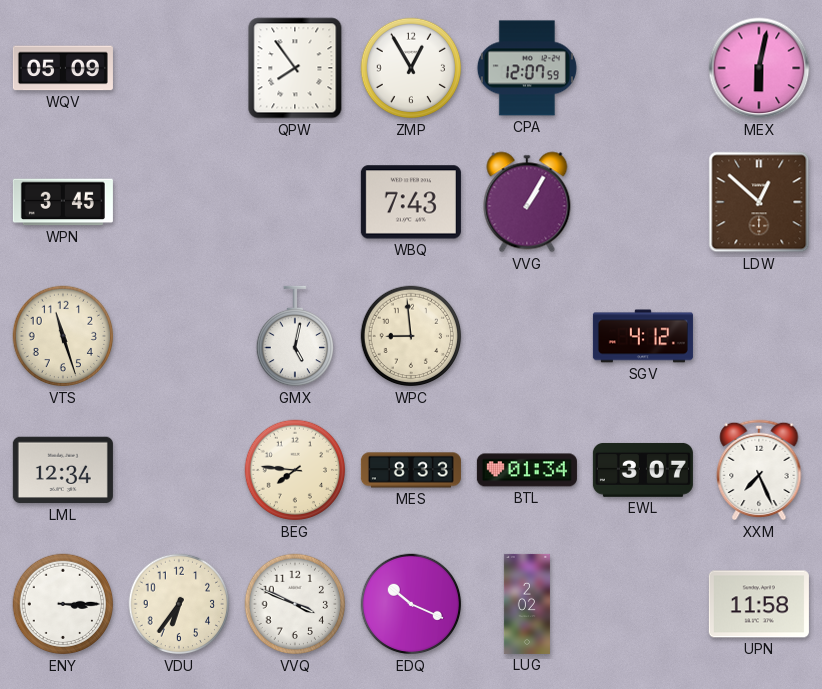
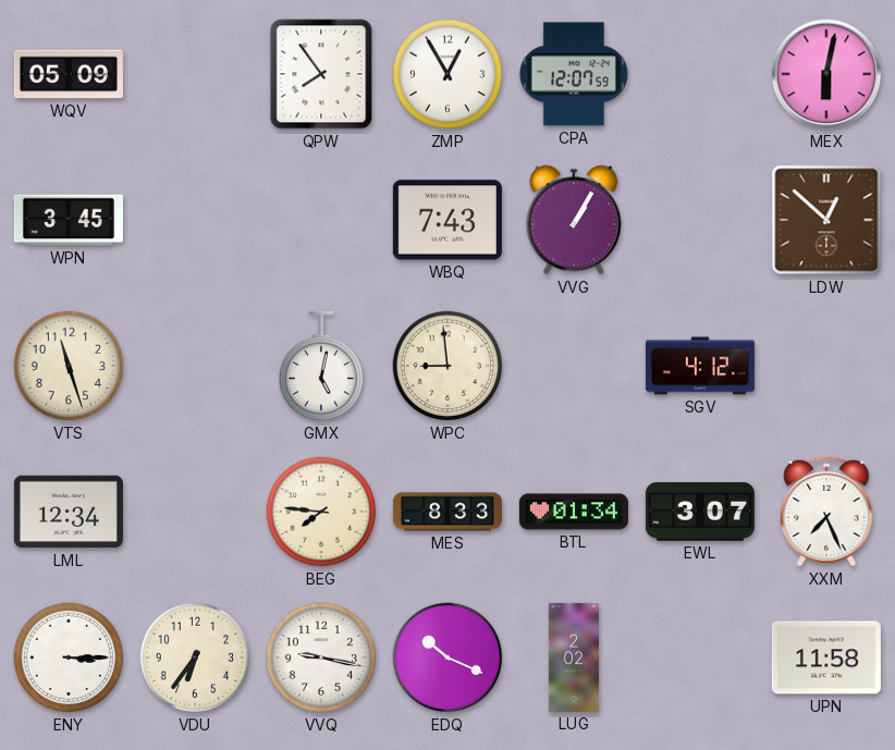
VVQ: 3:49 -> 9:17
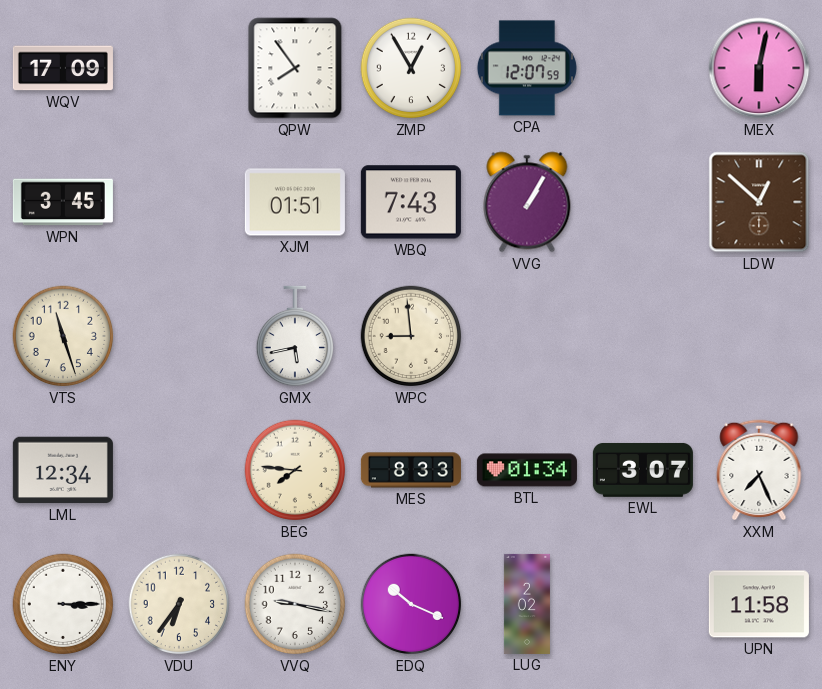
WQV: 05:09 -> 17:09
XJM: none -> 01:51
GMX: 5:02 -> 5:43
SGV: 4:12 -> none
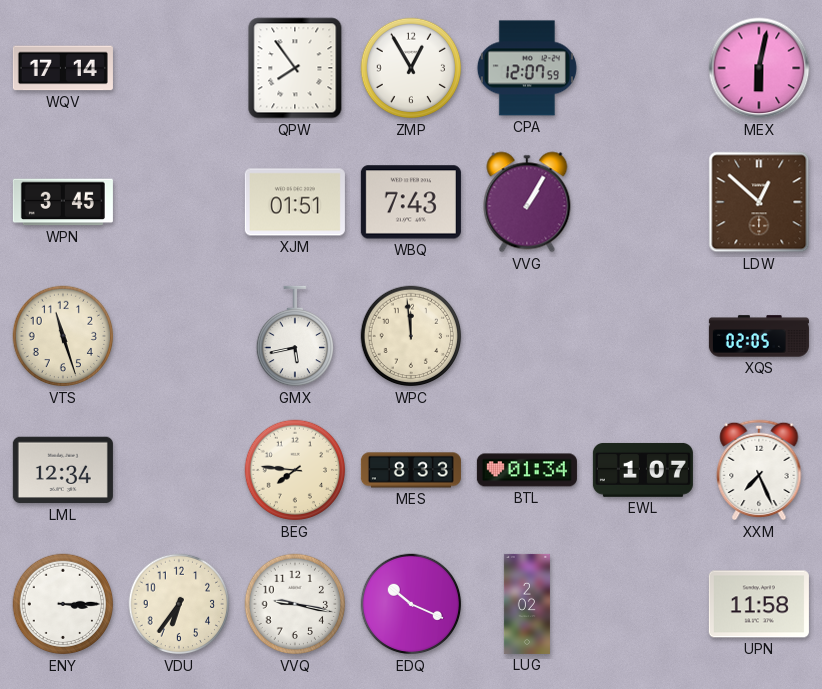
WQV: 17:09 -> 17:14
WPC: 8:59 -> 11:59
XQS: none -> 02:05
EWL: 3:07 -> 1:07
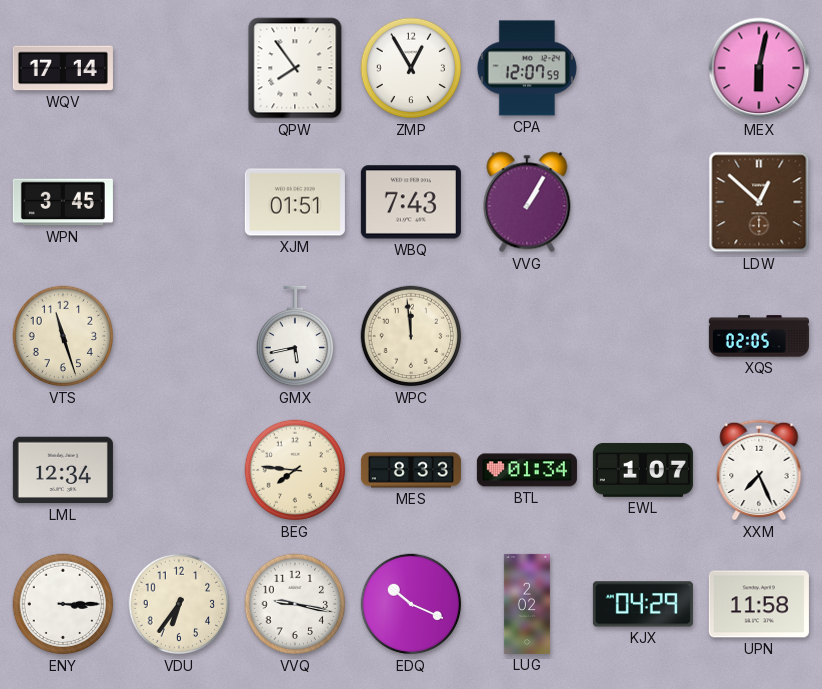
KJX: none -> 04:29
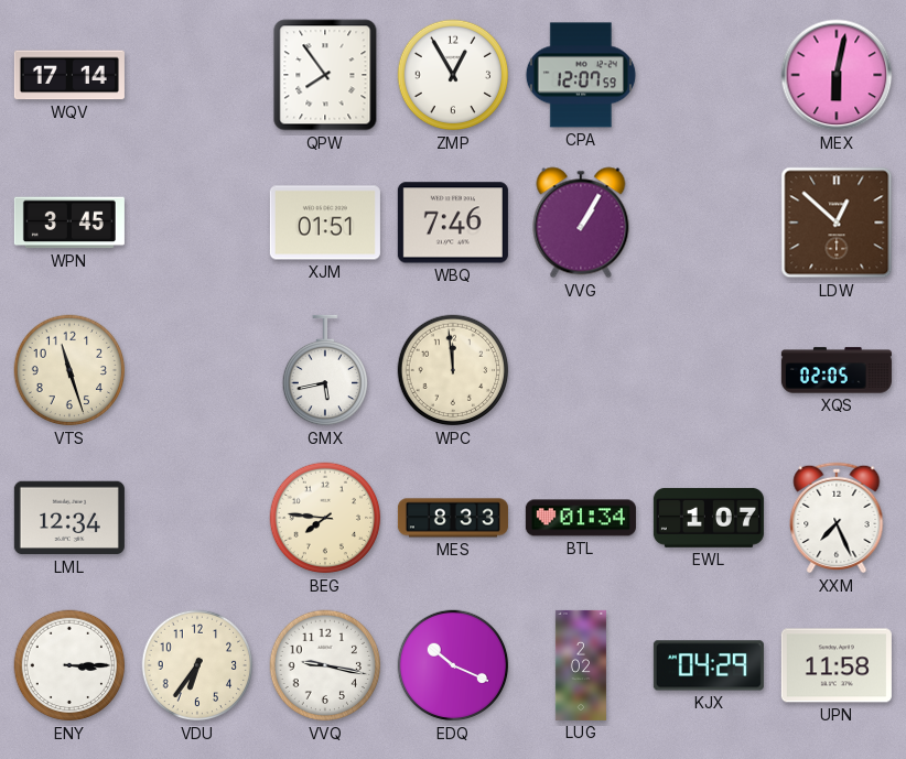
WBQ: 7:43 -> 7:46
